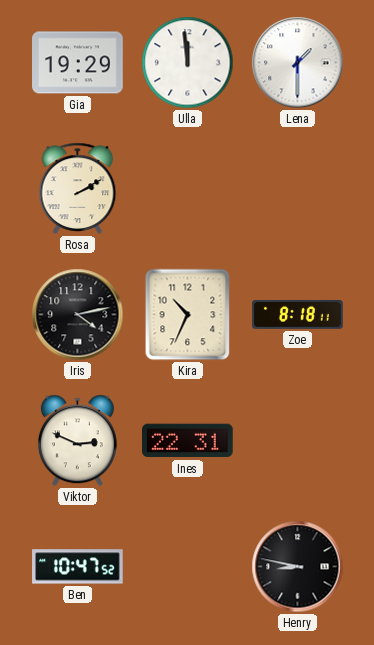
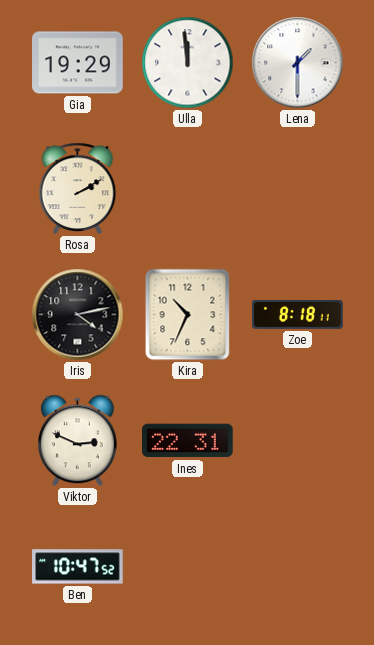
Henry: 8:47 -> none
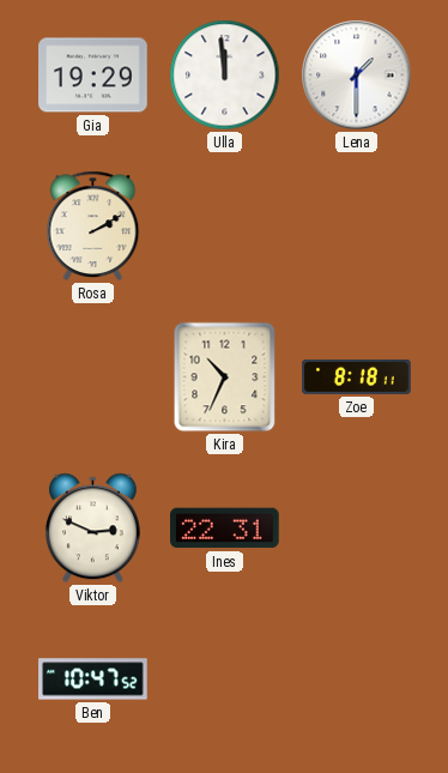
Iris: 4:13 -> none
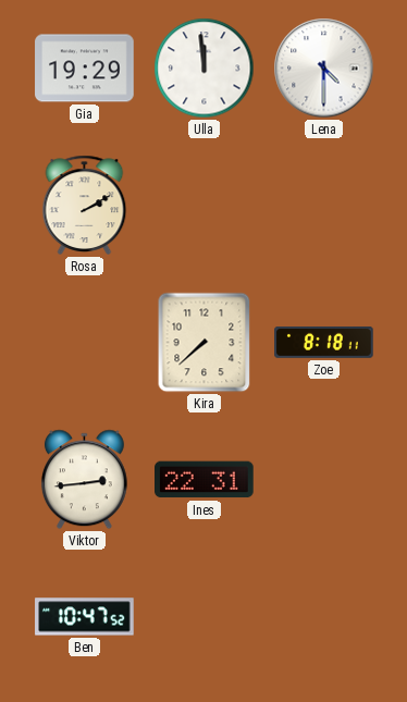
Lena: 1:30 -> 4:30
Kira: 10:34 -> 7:38
Viktor: 2:49 -> 2:44
